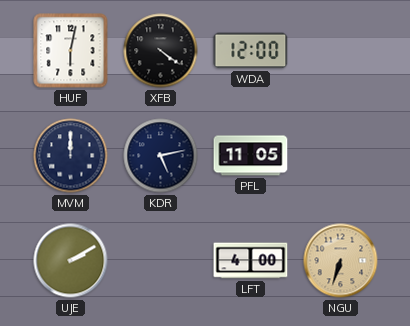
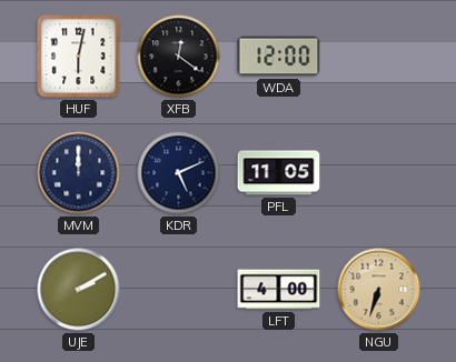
XFB: 4:21 -> 12:21
KDR: 5:13 -> 5:11
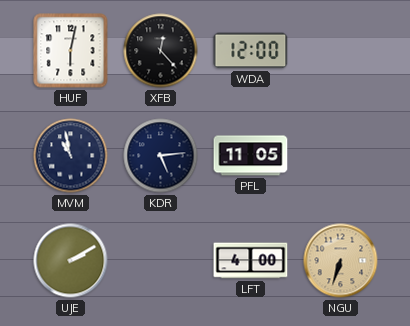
XFB: 12:21 -> 12:23
MVM: 12:00 -> 10:58
KDR: 5:11 -> 5:14
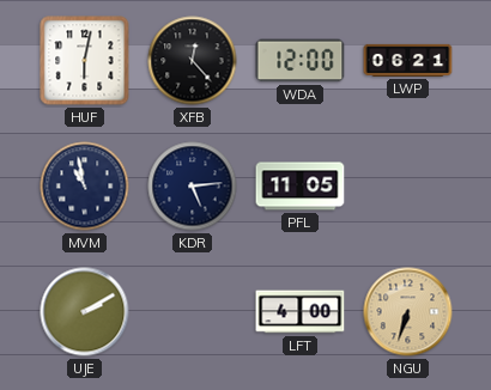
LWP: none -> 06:21
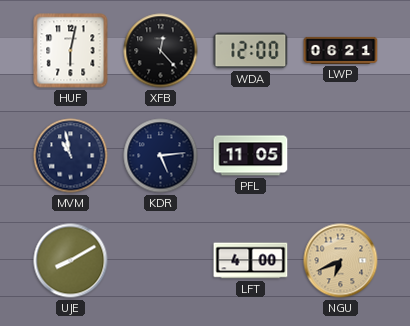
UJE: 2:10 -> 8:10
NGU: 6:33 -> 6:41
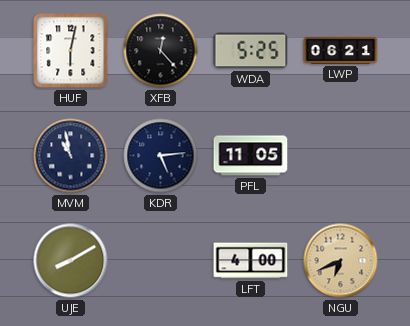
WDA: 12:00 -> 5:25
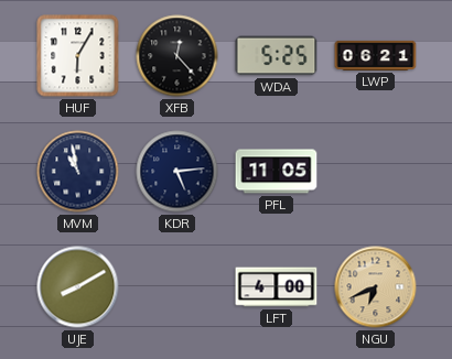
HUF: 6:02 -> 6:05
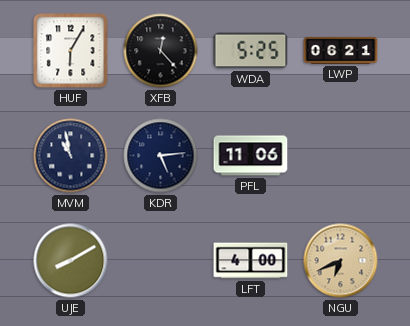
PFL: 11:05 -> 11:06
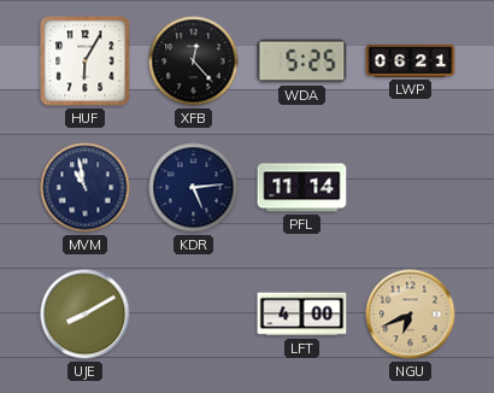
PFL: 11:06 -> 11:14
